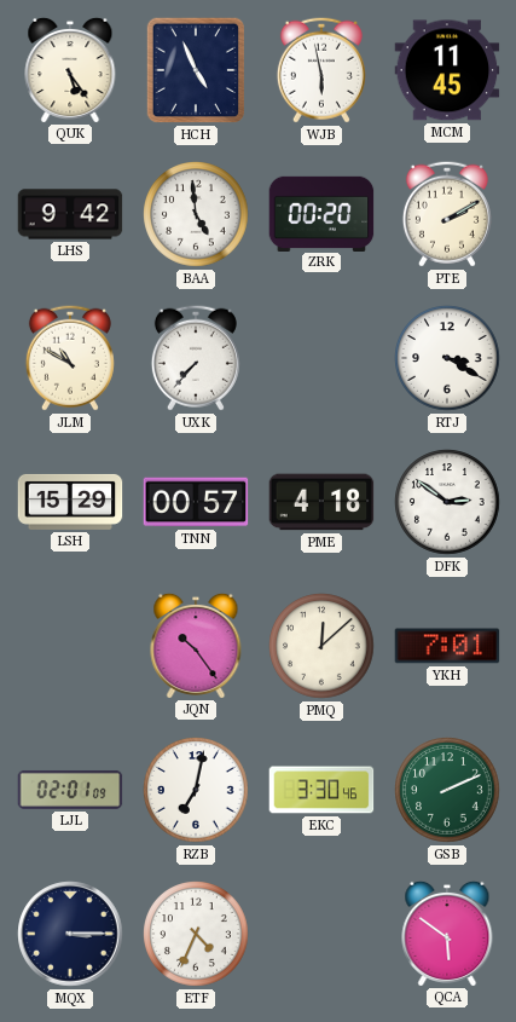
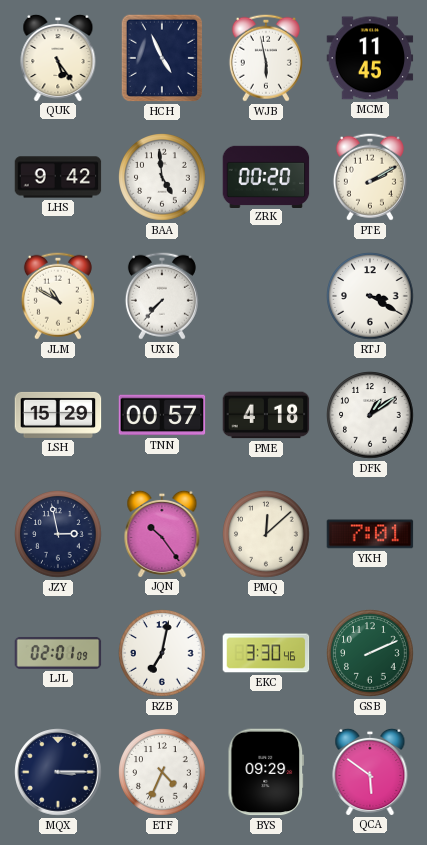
DFK: 2:51 -> 1:09
JZY: none -> 2:58
BYS: none -> 09:29
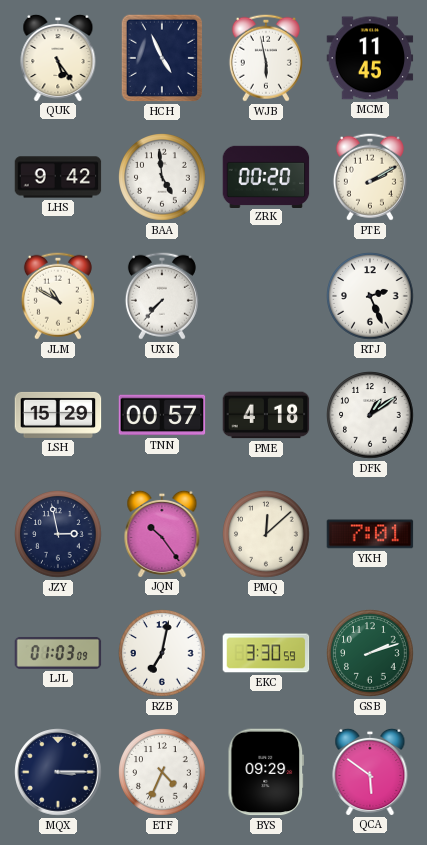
RTJ: 3:20 -> 2:26
LJL: 02:01 -> 01:03
EKC: 3:30:46 -> 3:30:59
GSB: 2:11 -> 2:12
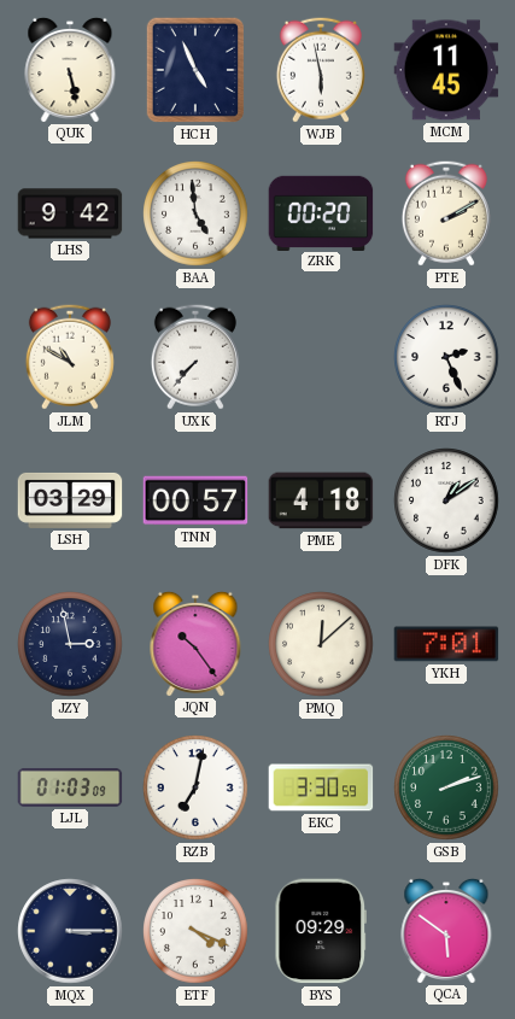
QUK: 5:24 -> 5:28
LSH: 15:29 -> 03:29
ETF: 4:34 -> 4:19
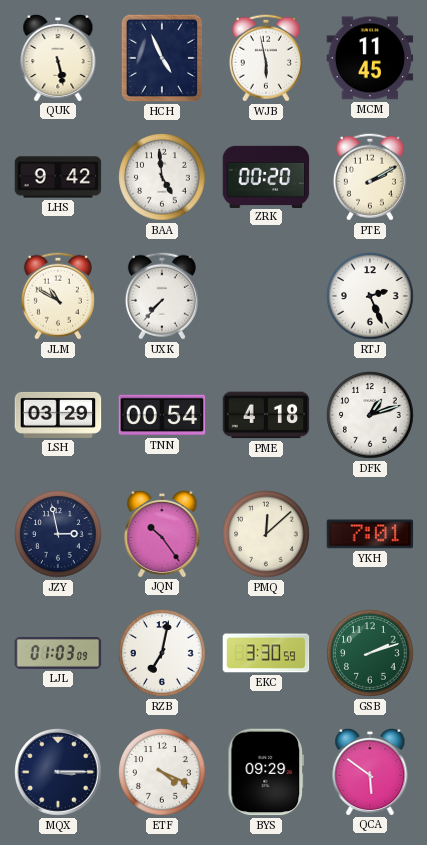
TNN: 00:57 -> 00:54
DFK: 1:09 -> 1:12
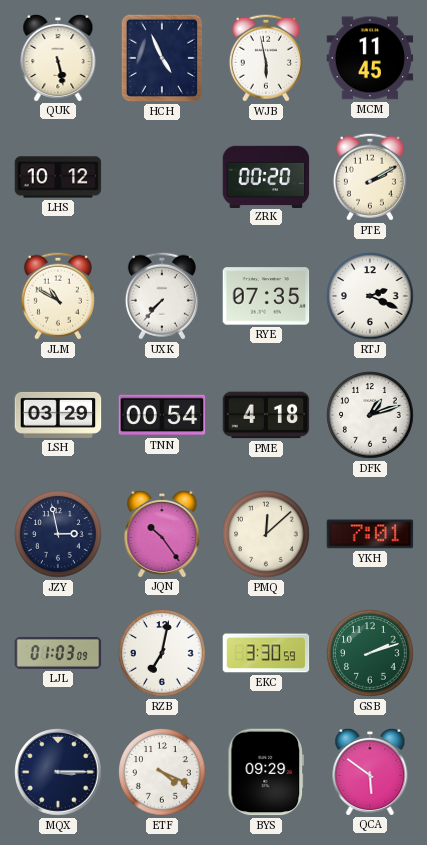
LHS: 9:42 -> 10:12
BAA: 4:59 -> none
RYE: none -> 07:35
RTJ: 2:26 -> 2:19
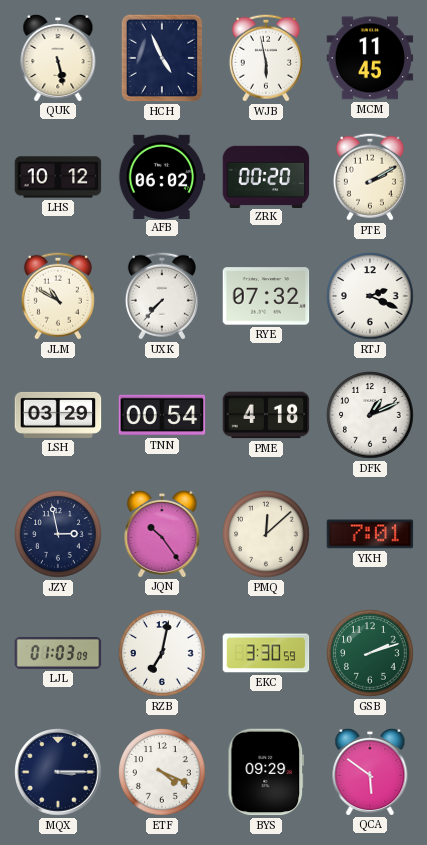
AFB: none -> 06:02
RYE: 07:35 -> 07:32
DFK: 1:12 -> 1:11
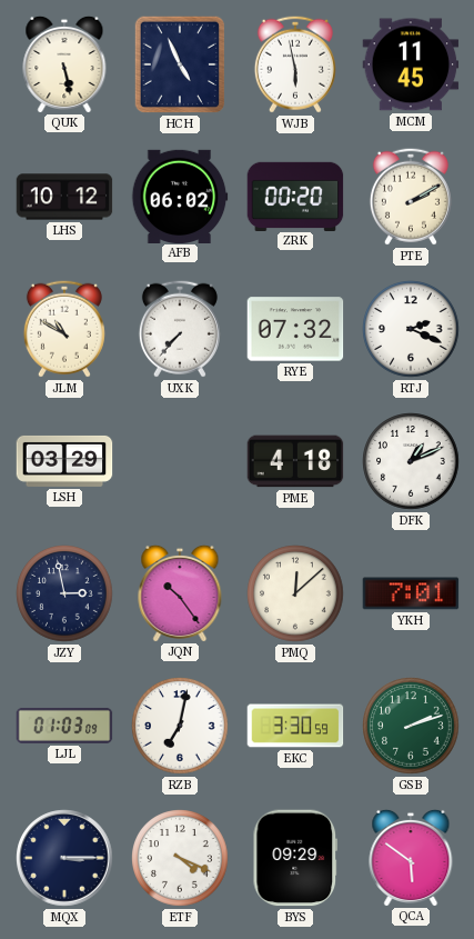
TNN: 00:54 -> none
